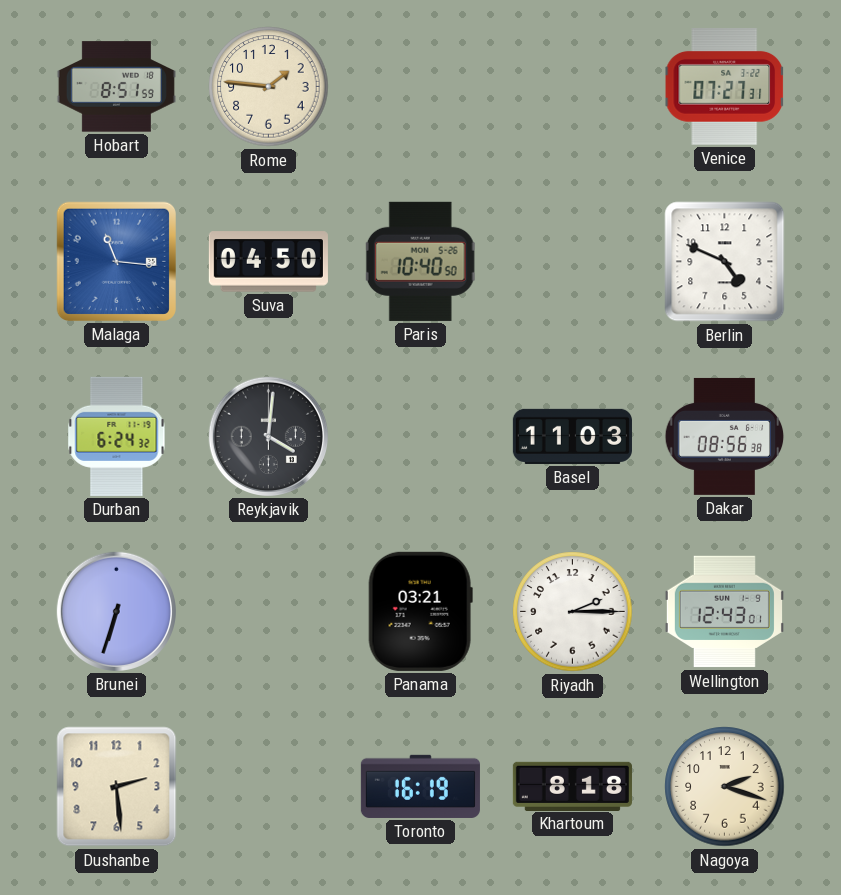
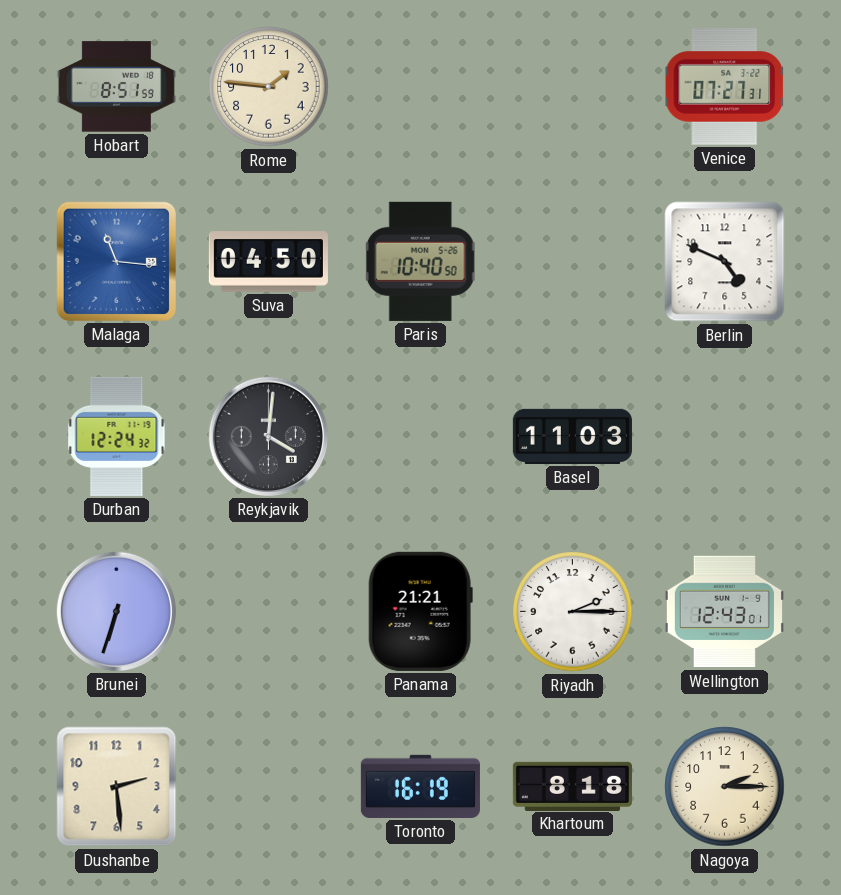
Durban: 6:24 -> 12:24
Dakar: 08:56 -> none
Panama: 03:21 -> 21:21
Nagoya: 2:18 -> 2:15
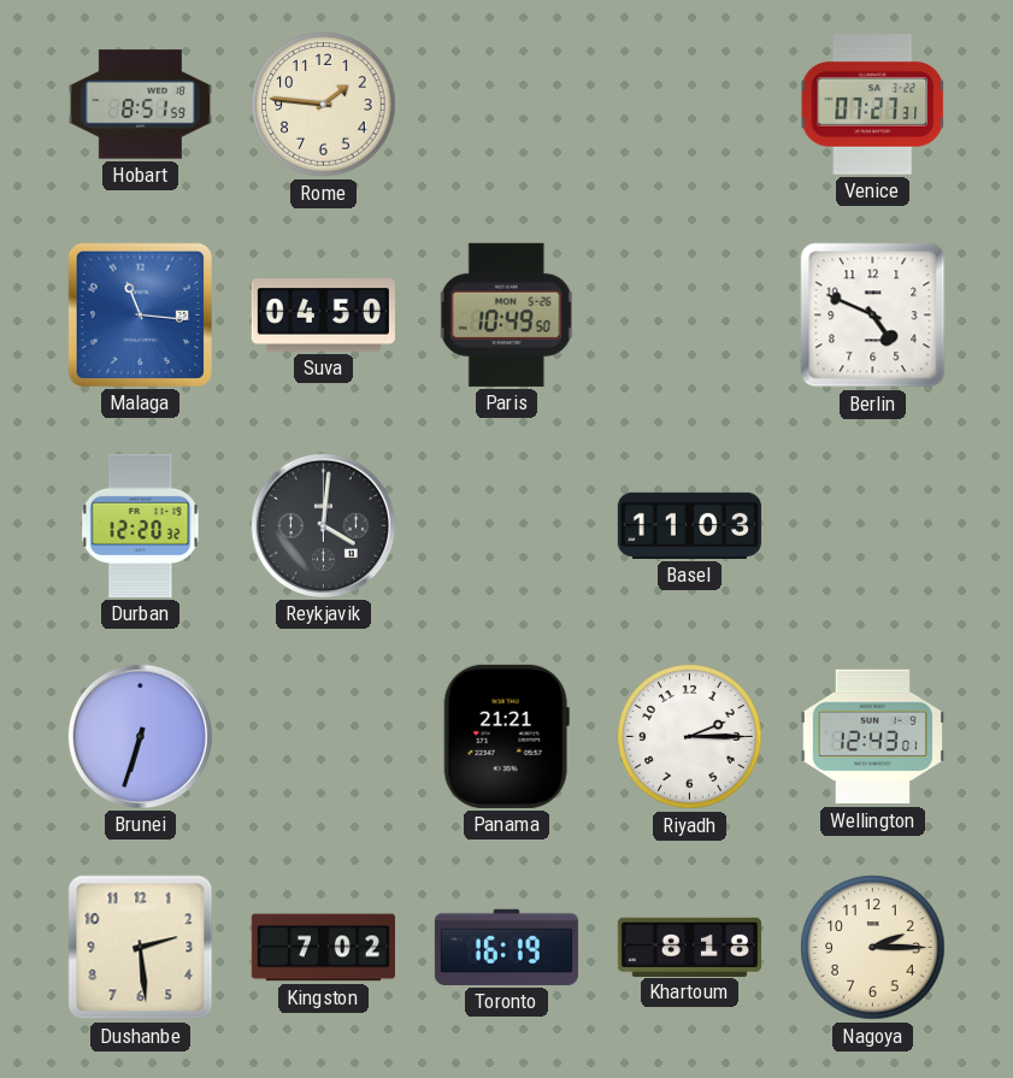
Paris: 10:40 -> 10:49
Durban: 12:24 -> 12:20
Kingston: none -> 7:02
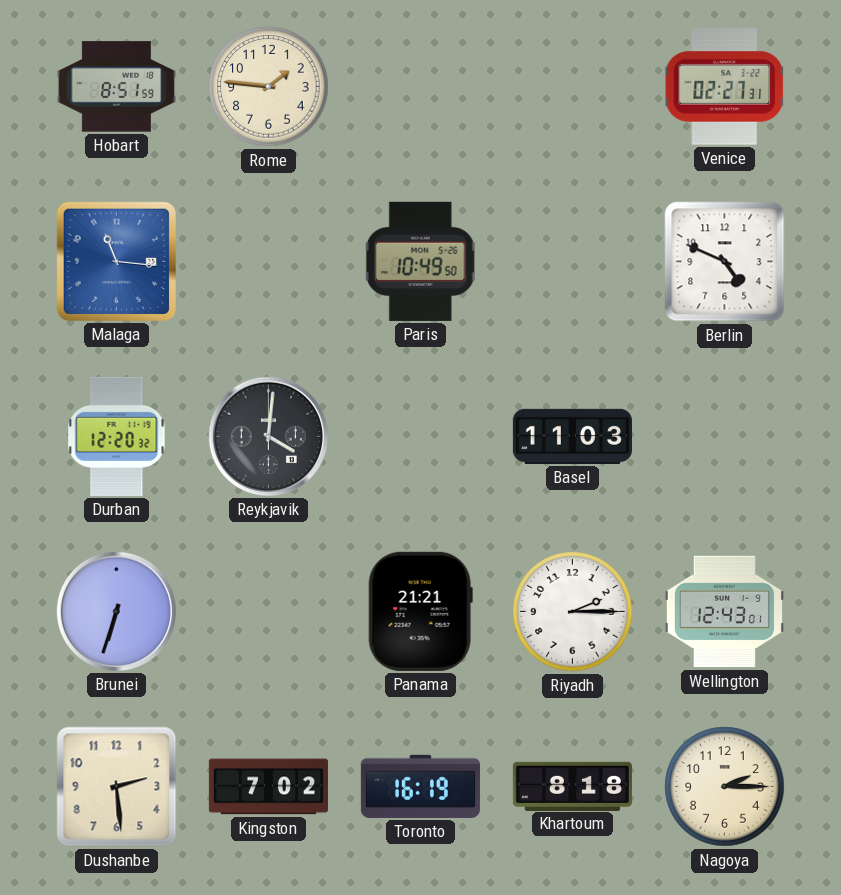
Venice: 07:27 -> 02:27
Suva: 04:50 -> none
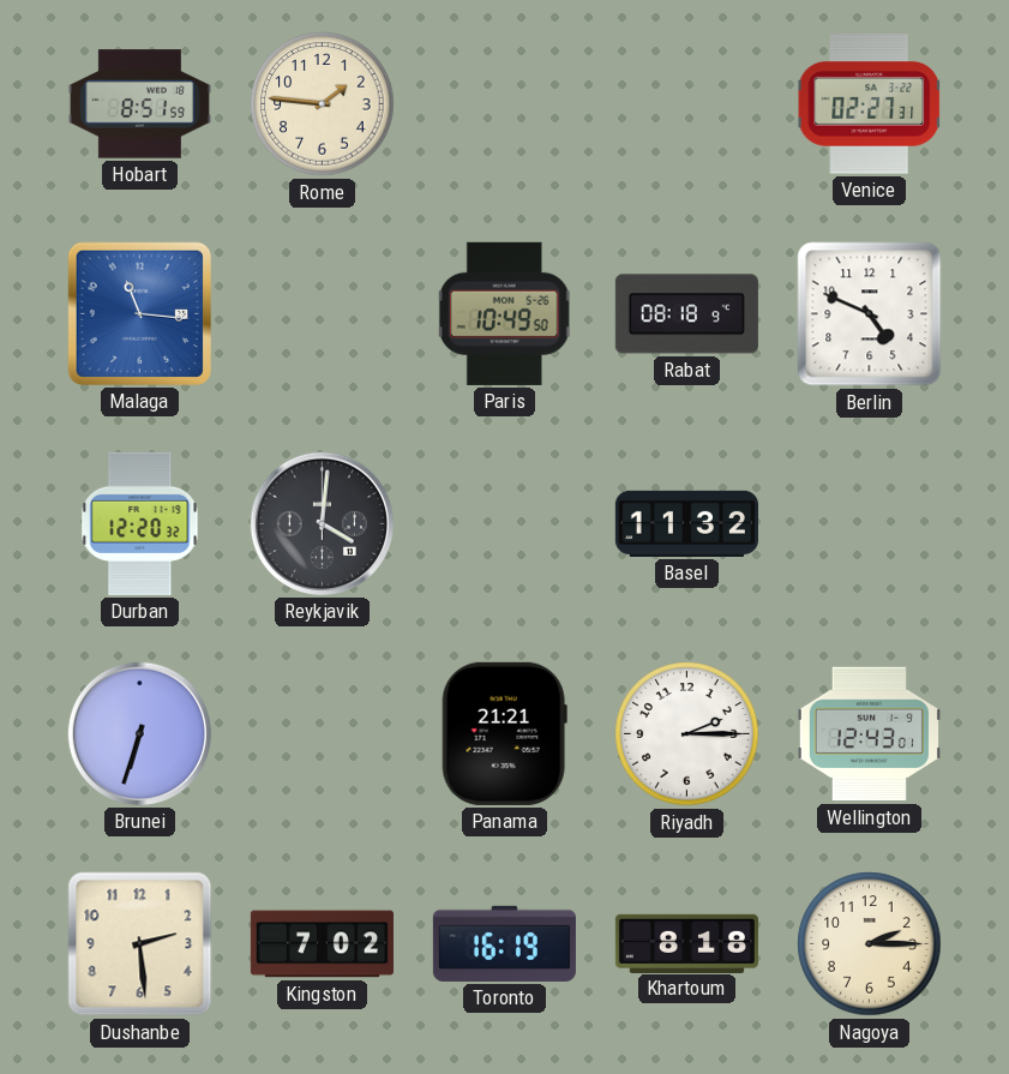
Rabat: none -> 08:18
Basel: 11:03 -> 11:32
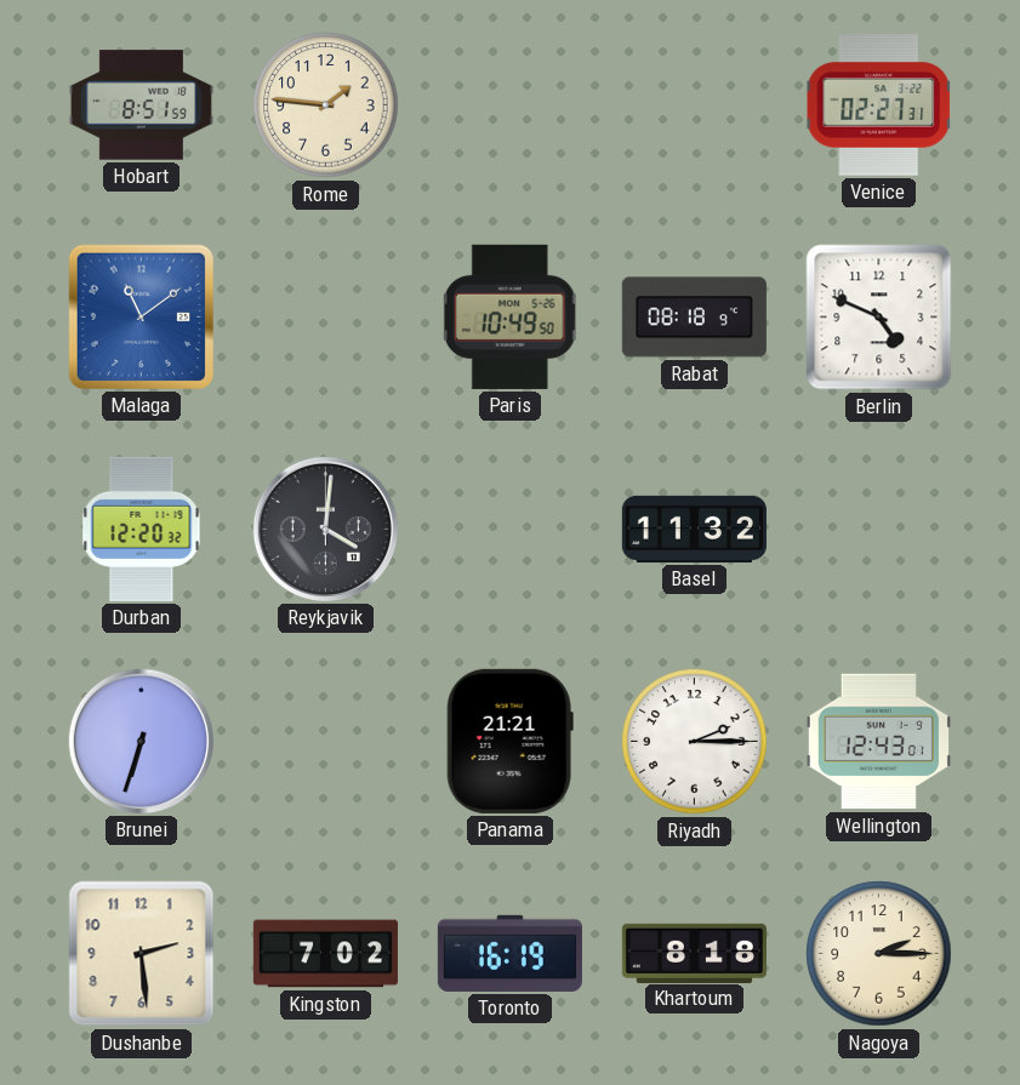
Malaga: 11:16 -> 11:09
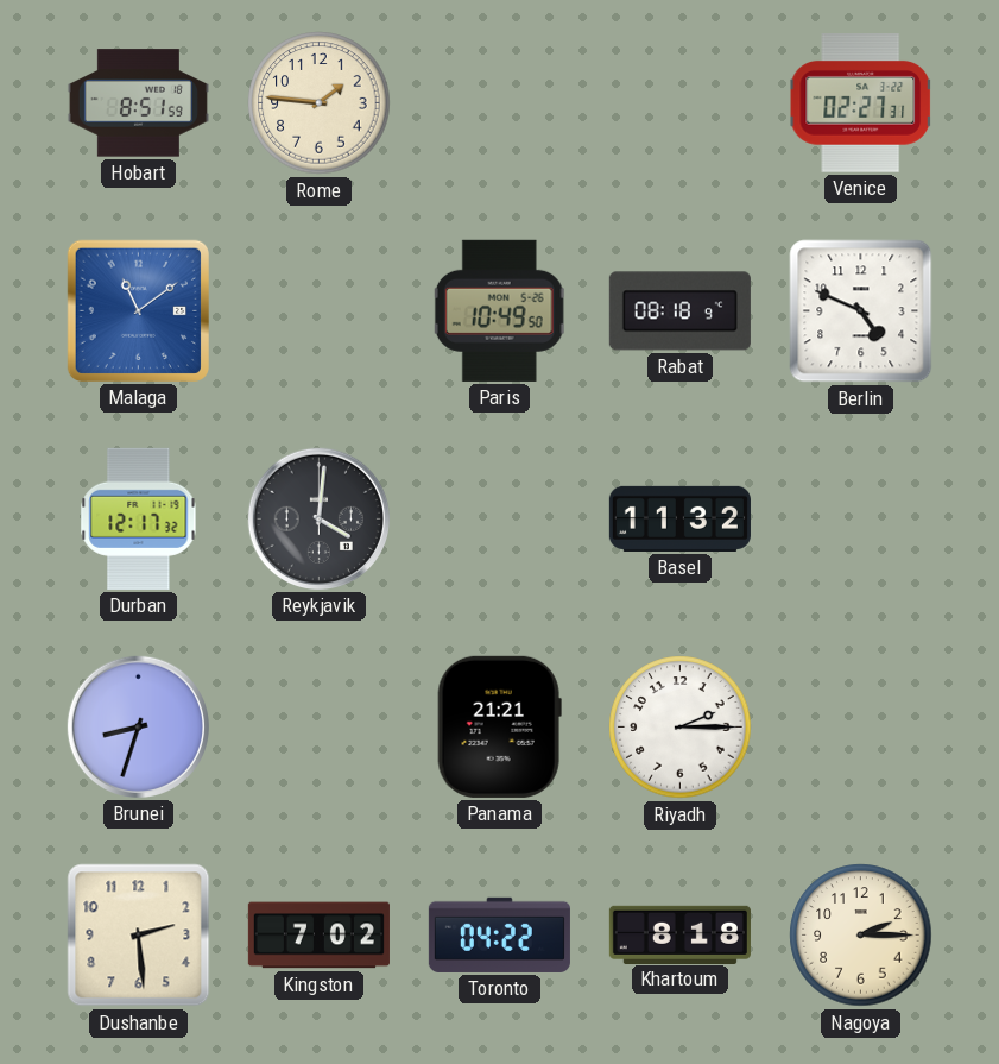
Durban: 12:20 -> 12:17
Brunei: 6:33 -> 8:33
Wellington: 12:43 -> none
Toronto: 16:19 -> 04:22
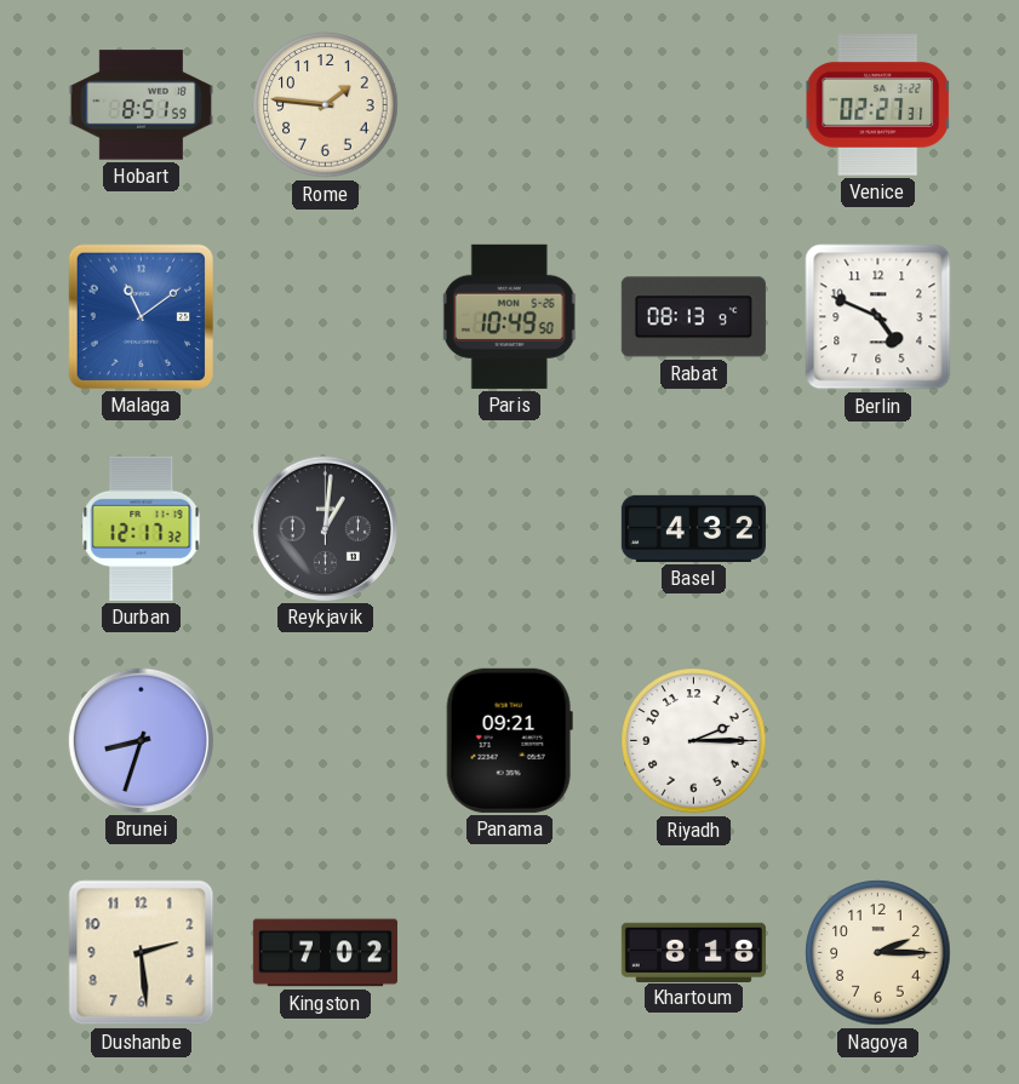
Rabat: 08:18 -> 08:13
Reykjavik: 4:01 -> 1:01
Basel: 11:32 -> 4:32
Panama: 21:21 -> 09:21
Toronto: 04:22 -> none
